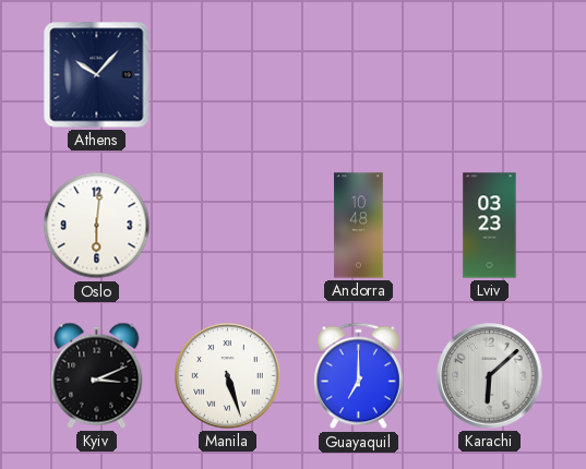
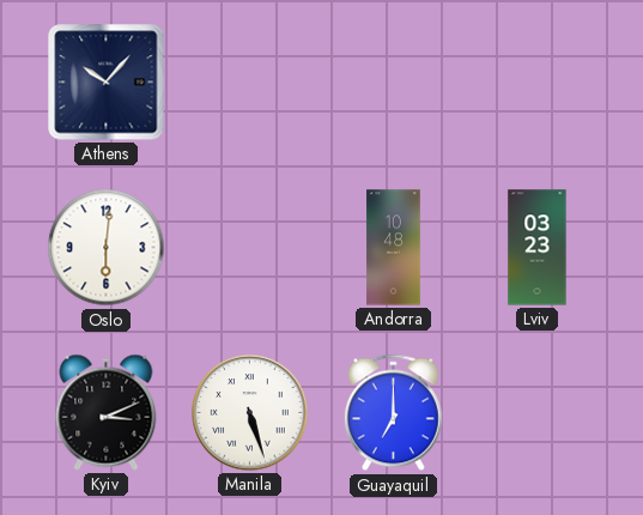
Karachi: 6:08 -> none
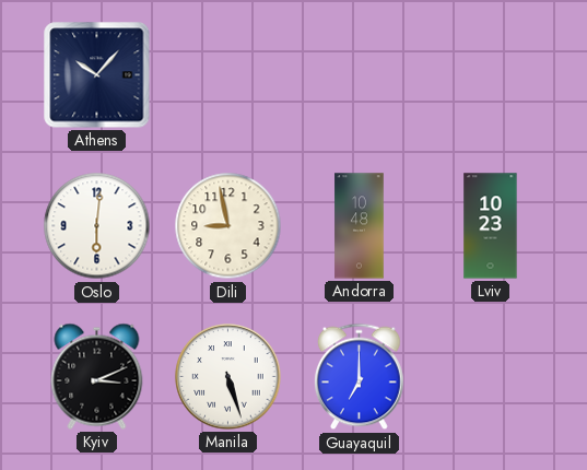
Dili: none -> 8:58
Lviv: 03:23 -> 10:23
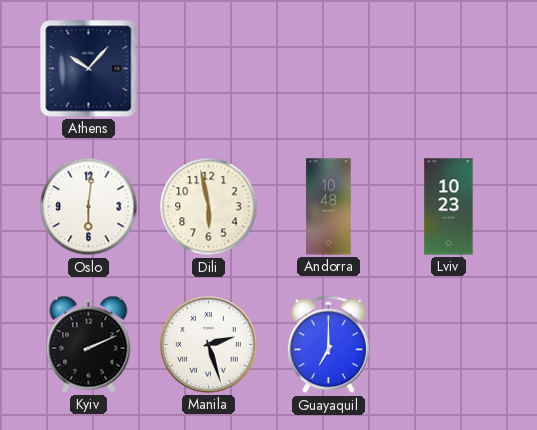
Dili: 8:58 -> 5:58
Kyiv: 3:11 -> 2:11
Manila: 5:27 -> 2:27
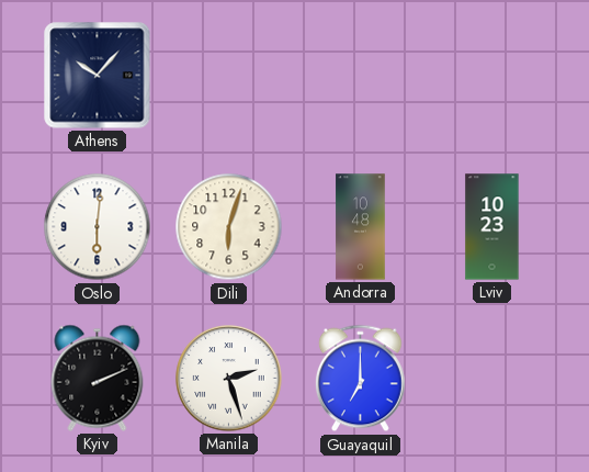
Dili: 5:58 -> 6:03
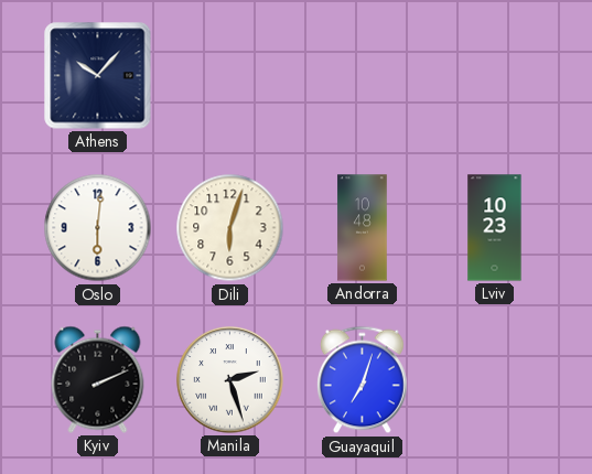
Guayaquil: 7:00 -> 7:03
